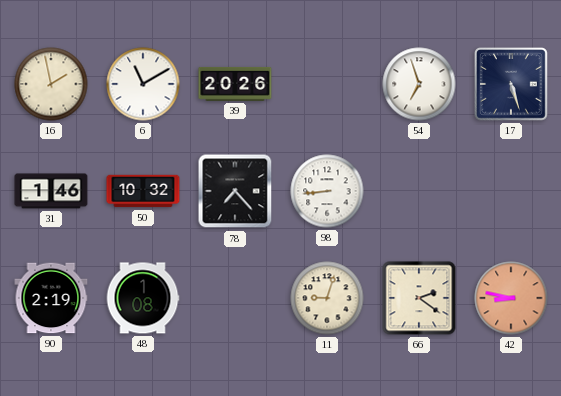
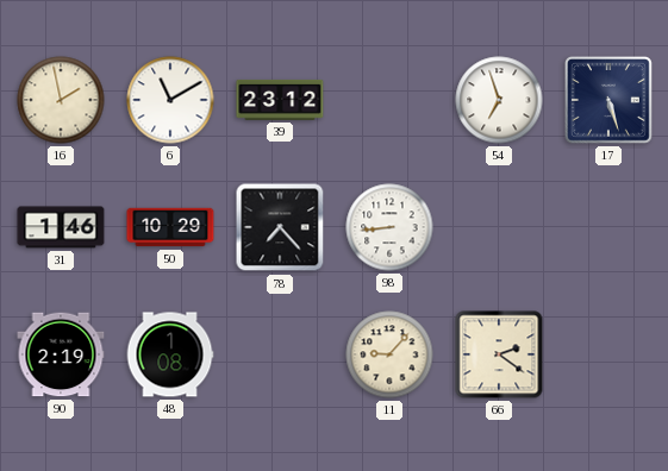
39: 20:26 -> 23:12
50: 10:32 -> 10:29
11: 9:03 -> 9:07
42: 8:47 -> none
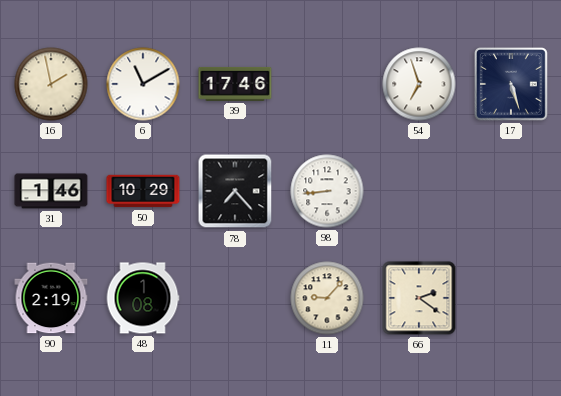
39: 23:12 -> 17:46
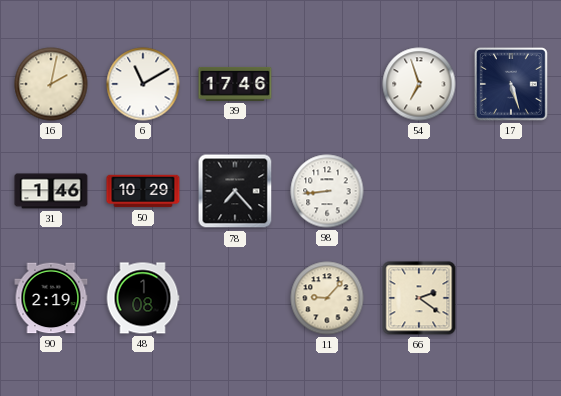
16: 1:58 -> 2:02
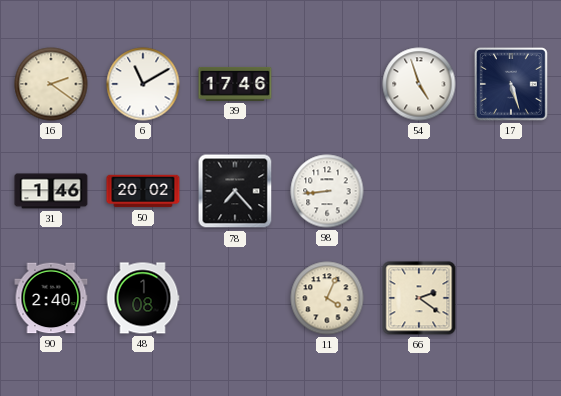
16: 2:02 -> 2:21
54: 6:57 -> 4:57
50: 10:29 -> 20:02
90: 2:19 -> 2:40
11: 9:07 -> 4:04
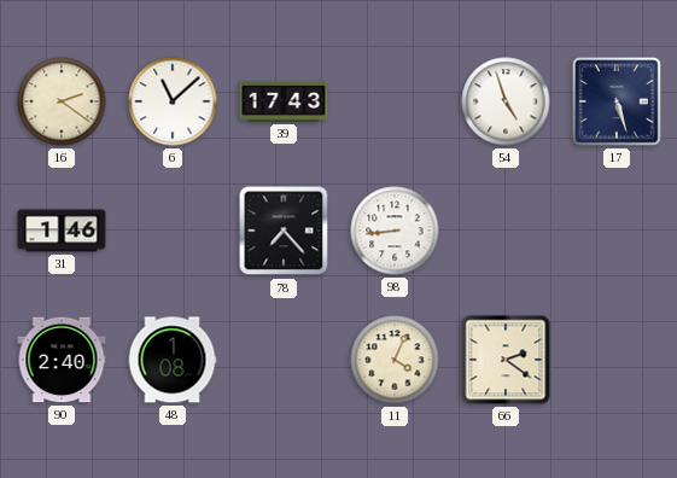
6: 11:10 -> 11:08
39: 17:46 -> 17:43
50: 20:02 -> none
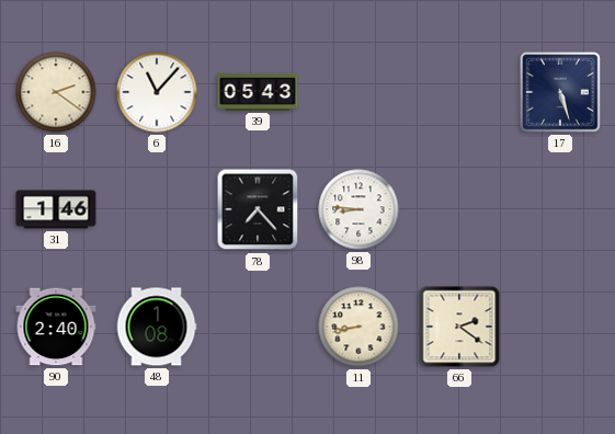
6: 11:08 -> 11:07
39: 17:43 -> 05:43
54: 4:57 -> none
98: 8:44 -> 8:46
11: 4:04 -> 8:43
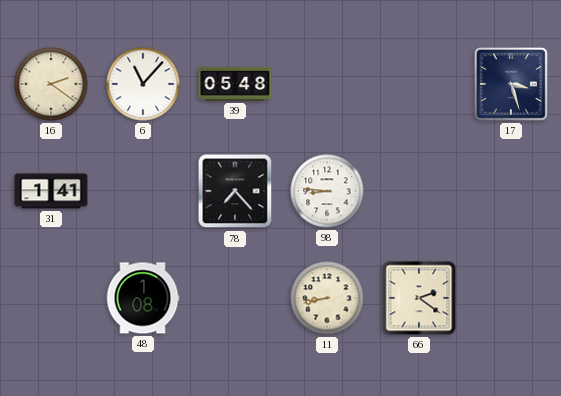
39: 05:43 -> 05:48
17: 5:27 -> 3:27
31: 1:46 -> 1:41
90: 2:40 -> none
